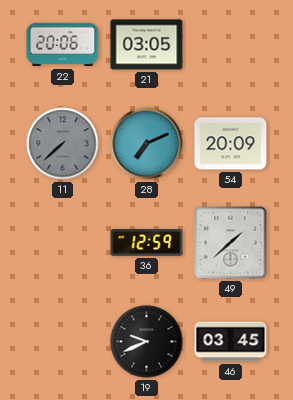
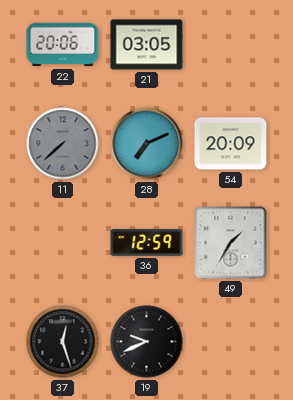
49: 1:38 -> 1:35
37: none -> 12:27
46: 03:45 -> none
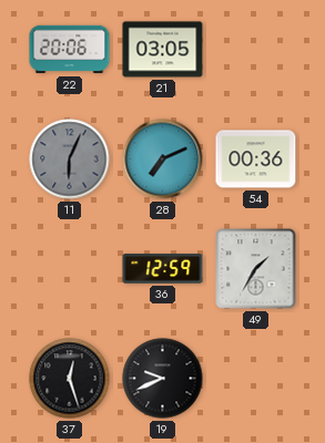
11: 7:38 -> 6:04
54: 20:09 -> 00:36
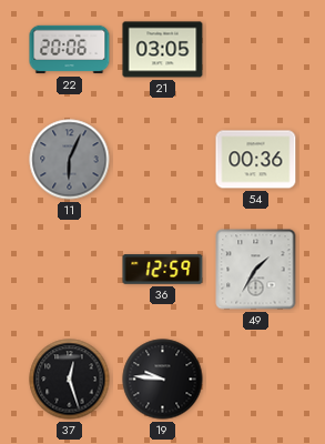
28: 7:11 -> none
19: 9:41 -> 9:46
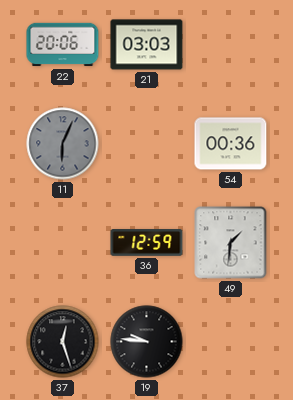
21: 03:05 -> 03:03
49: 1:35 -> 1:31
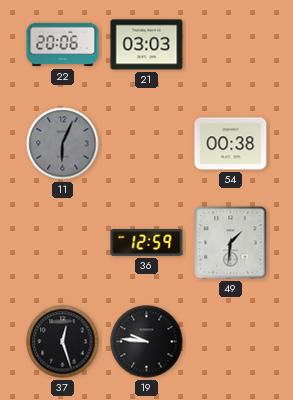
54: 00:36 -> 00:38
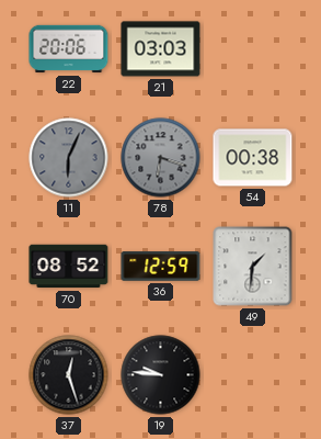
78: none -> 6:18
70: none -> 08:52
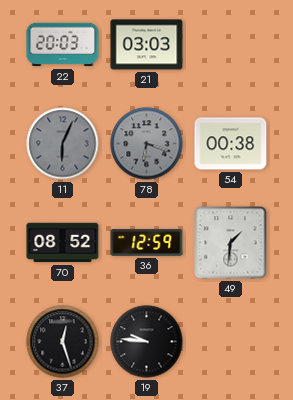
22: 20:06 -> 20:03
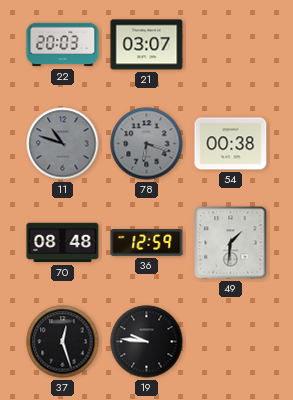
21: 03:03 -> 03:07
11: 6:04 -> 10:48
70: 08:52 -> 08:48
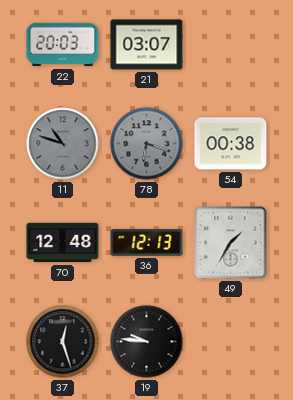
70: 08:48 -> 12:48
36: 12:59 -> 12:13
49: 1:31 -> 1:35
